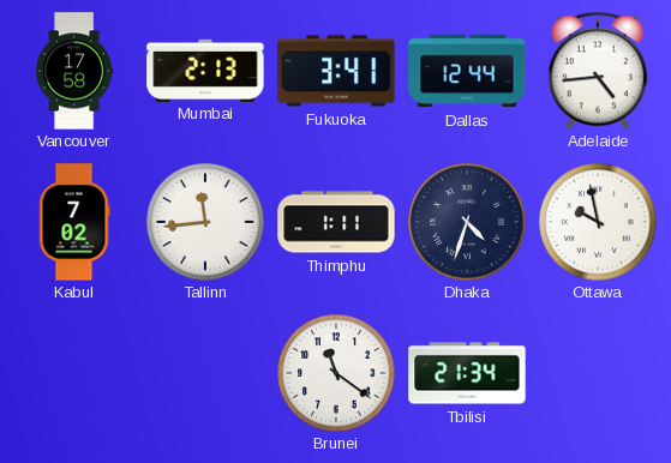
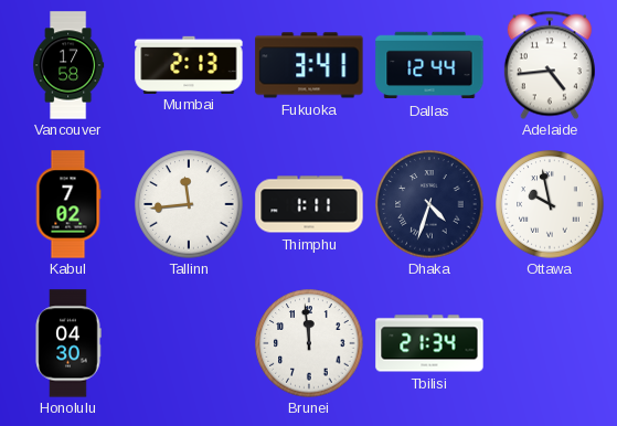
Honolulu: none -> 04:30
Brunei: 11:21 -> 11:59
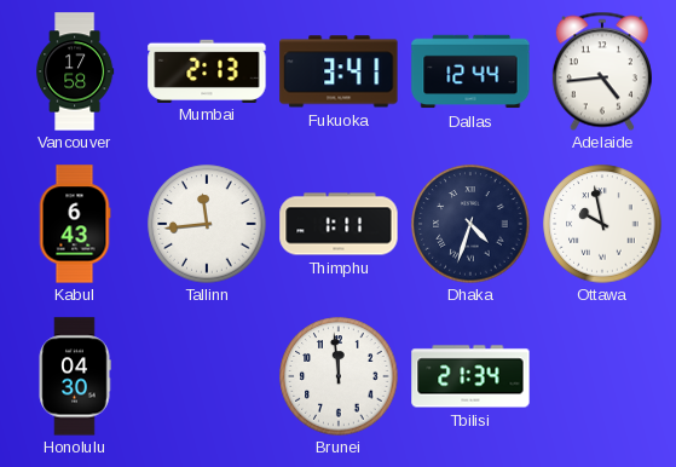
Kabul: 7:02 -> 6:43
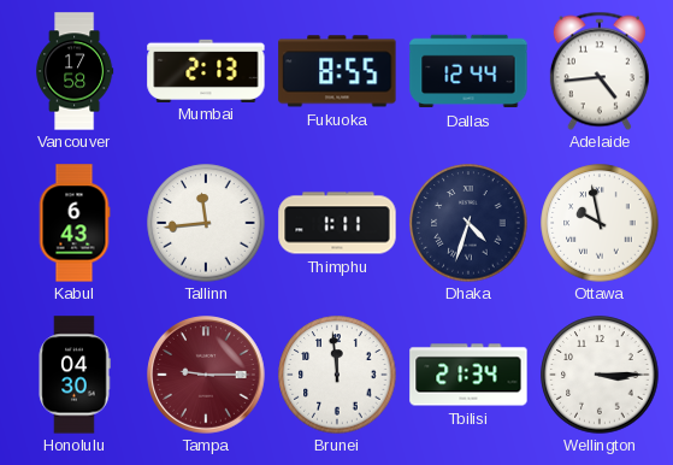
Fukuoka: 3:41 -> 8:55
Tampa: none -> 9:15
Wellington: none -> 3:15
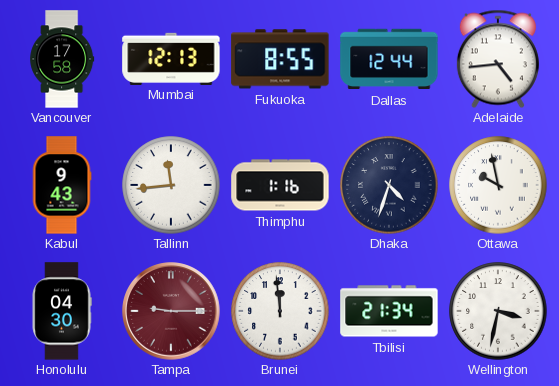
Mumbai: 2:13 -> 12:13
Kabul: 6:43 -> 9:43
Thimphu: 1:11 -> 1:16
Wellington: 3:15 -> 3:32
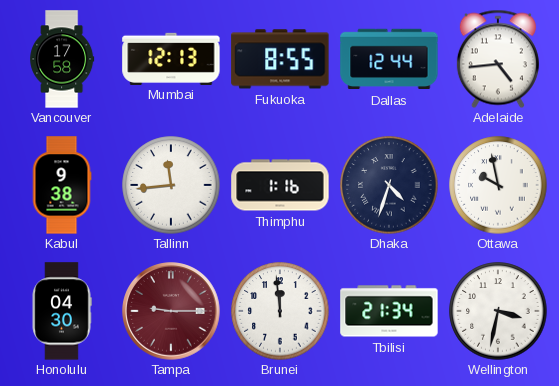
Kabul: 9:43 -> 9:38
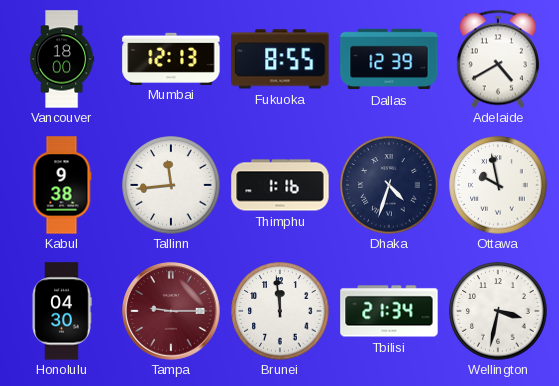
Vancouver: 17:58 -> 18:00
Dallas: 12:44 -> 12:39
Adelaide: 4:44 -> 4:40
